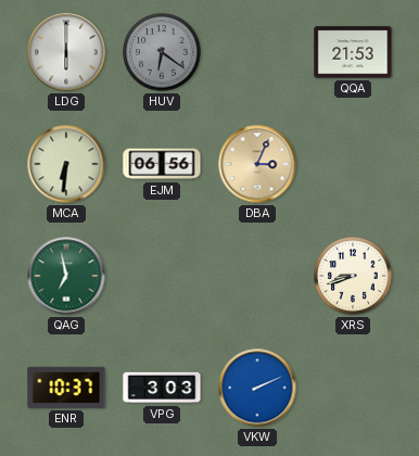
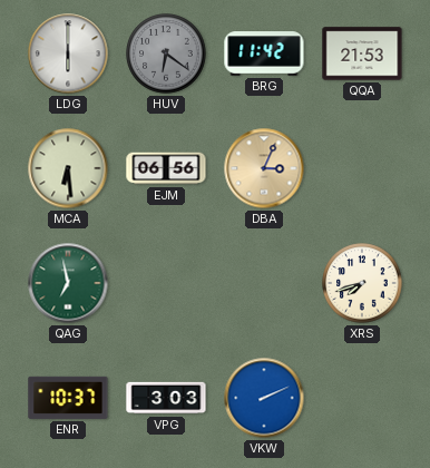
BRG: none -> 11:42
MCA: 6:31 -> 6:29
XRS: 8:42 -> 7:42
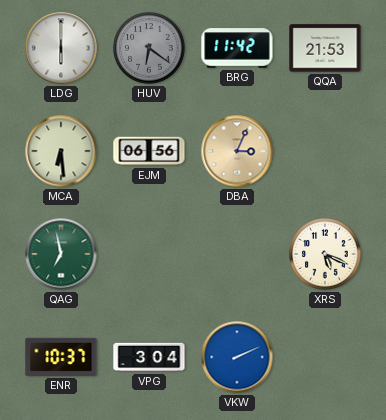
XRS: 7:42 -> 5:19
VPG: 3:03 -> 3:04
